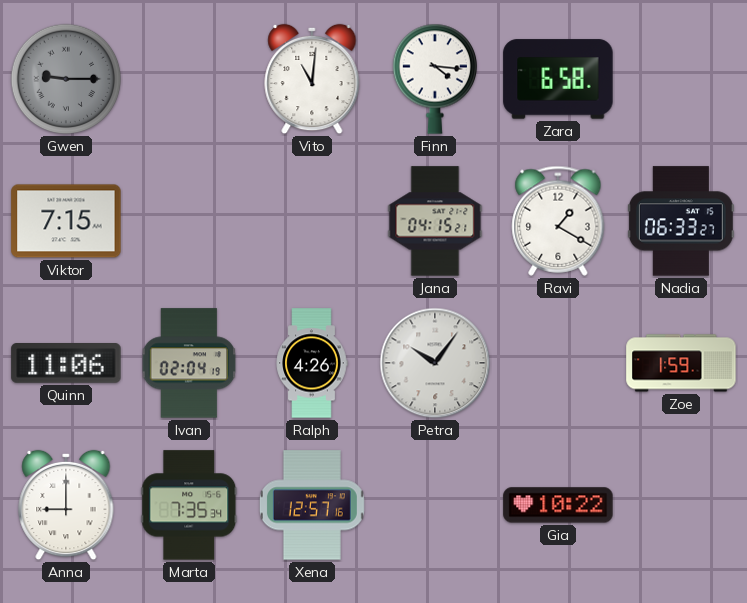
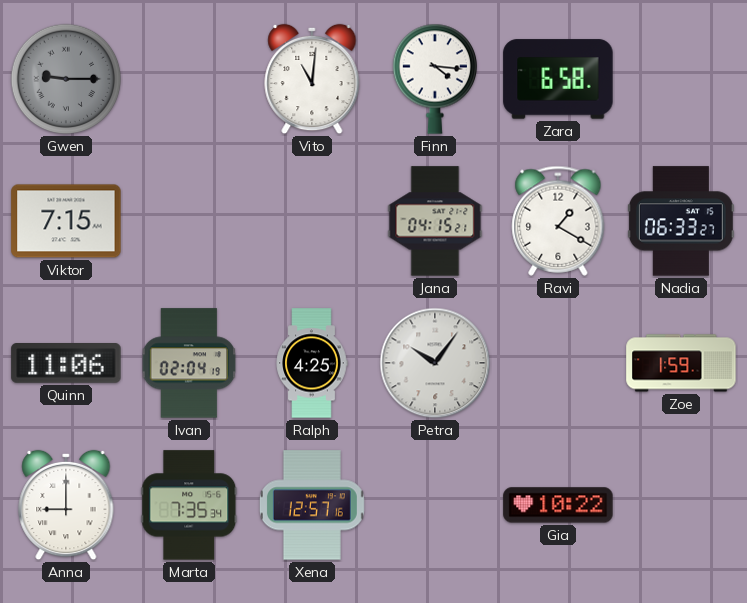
Ralph: 4:26 -> 4:25
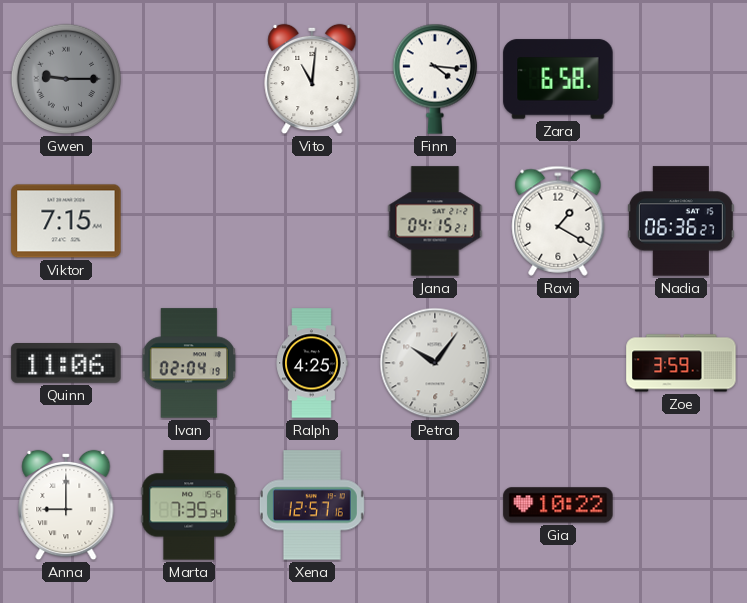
Nadia: 06:33 -> 06:36
Zoe: 1:59 -> 3:59
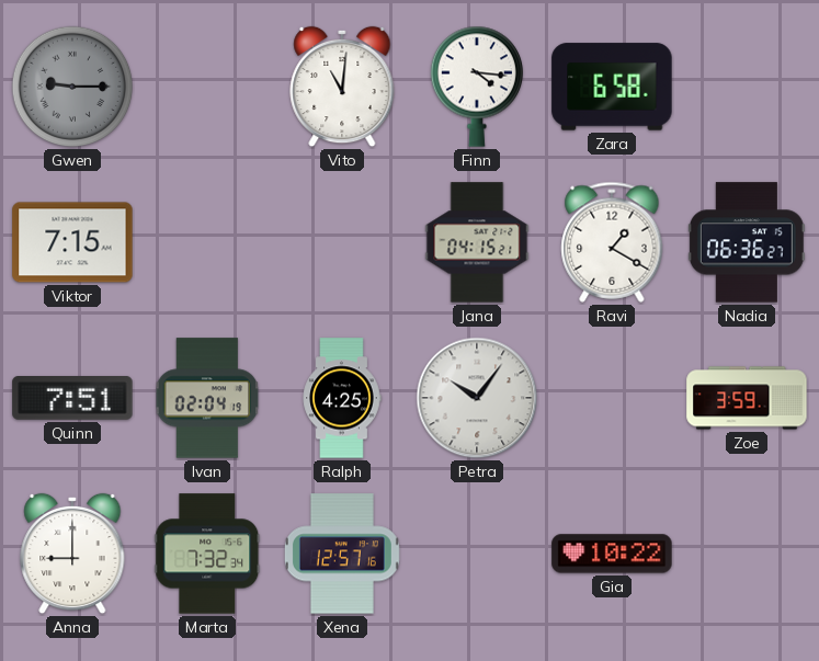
Quinn: 11:06 -> 7:51
Marta: 7:35 -> 7:32
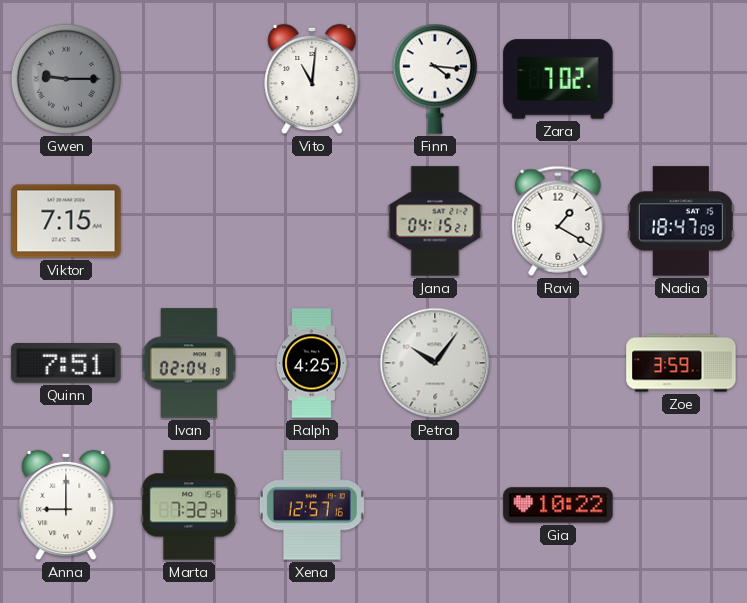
Zara: 6:58 -> 7:02
Nadia: 06:36 -> 18:47
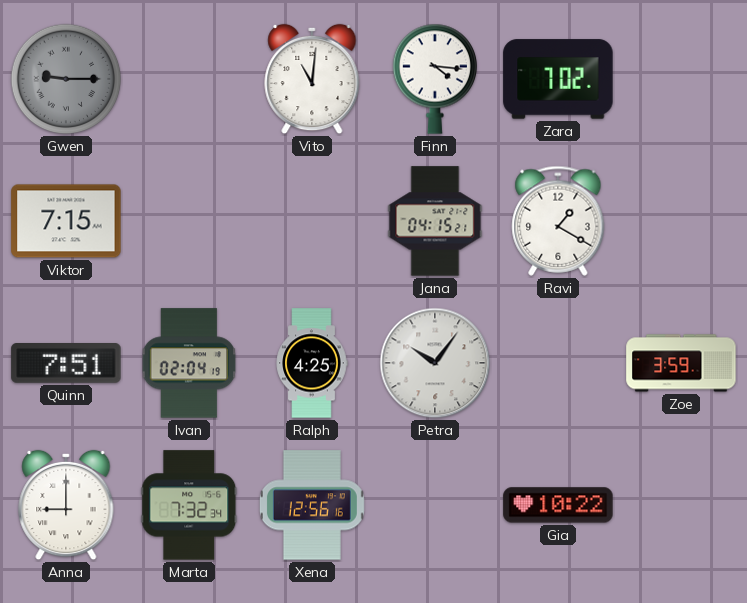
Nadia: 18:47 -> none
Xena: 12:57 -> 12:56
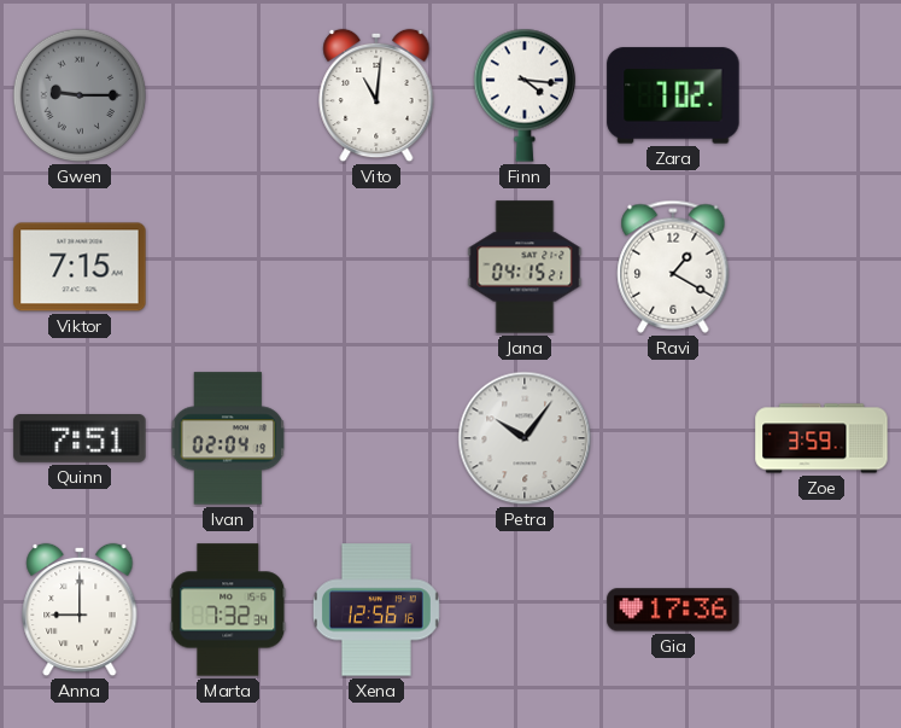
Ralph: 4:25 -> none
Gia: 10:22 -> 17:36
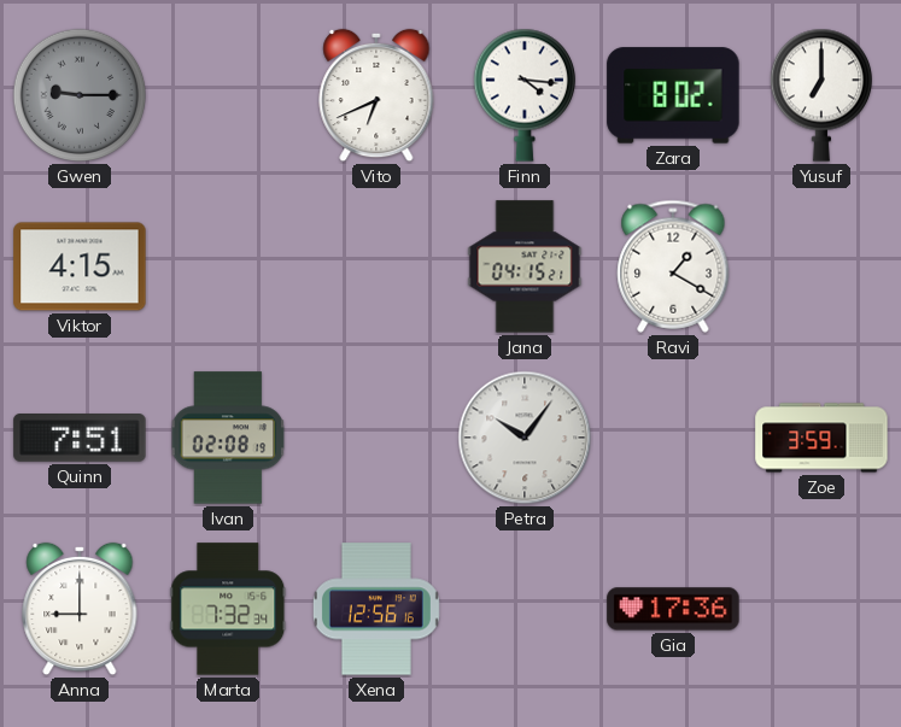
Vito: 11:01 -> 6:41
Zara: 7:02 -> 8:02
Yusuf: none -> 7:00
Viktor: 7:15 -> 4:15
Ivan: 02:04 -> 02:08
